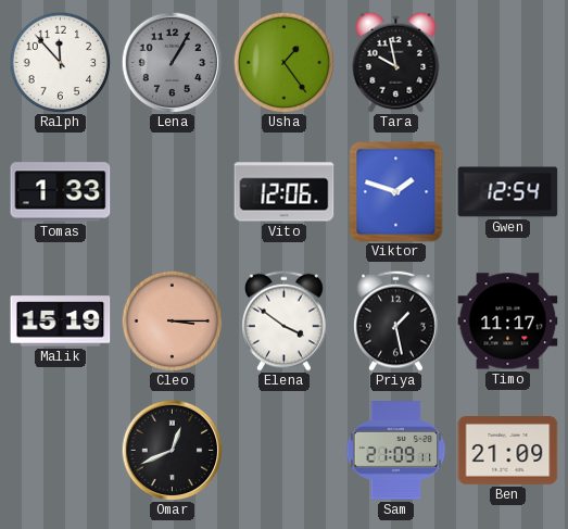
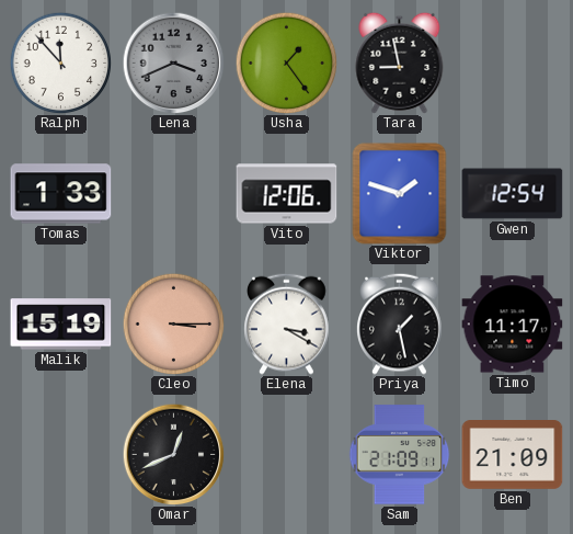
Lena: 1:05 -> 3:41
Tara: 9:58 -> 8:58
Elena: 3:51 -> 3:20
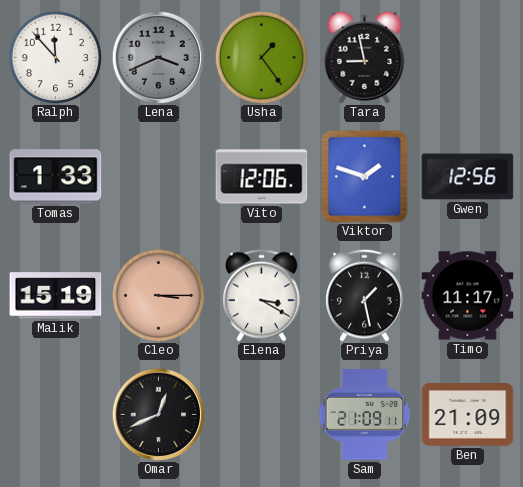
Gwen: 12:54 -> 12:56
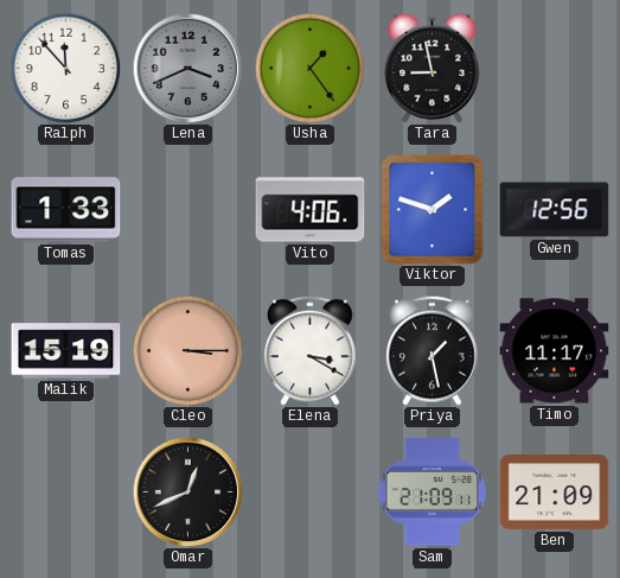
Vito: 12:06 -> 4:06
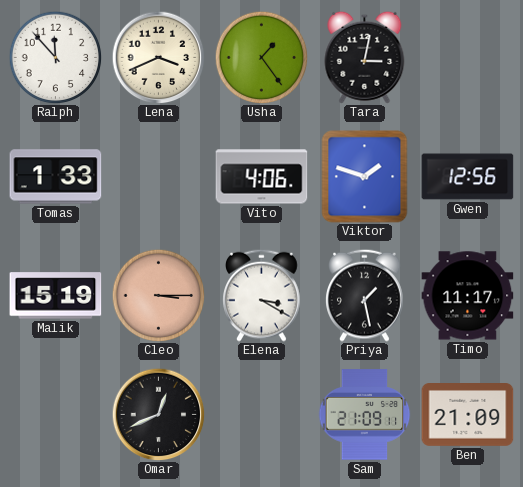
Lena dial: grey -> cream
Tara: 8:58 -> 3:02
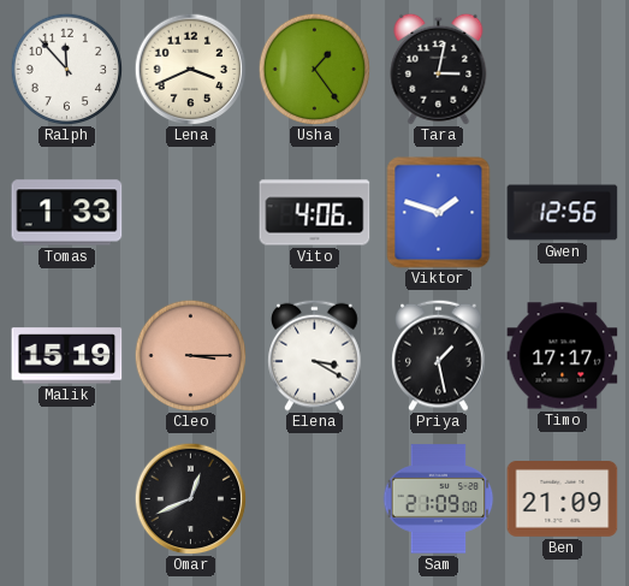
Timo: 11:17 -> 17:17
Sam: 21:09:11 -> 21:09:00
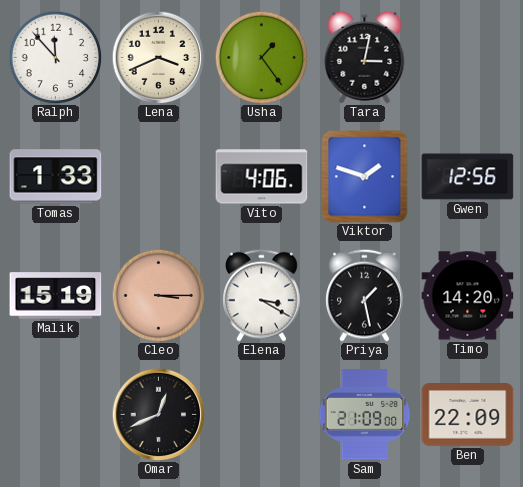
Timo: 17:17 -> 14:20
Ben: 21:09 -> 22:09
